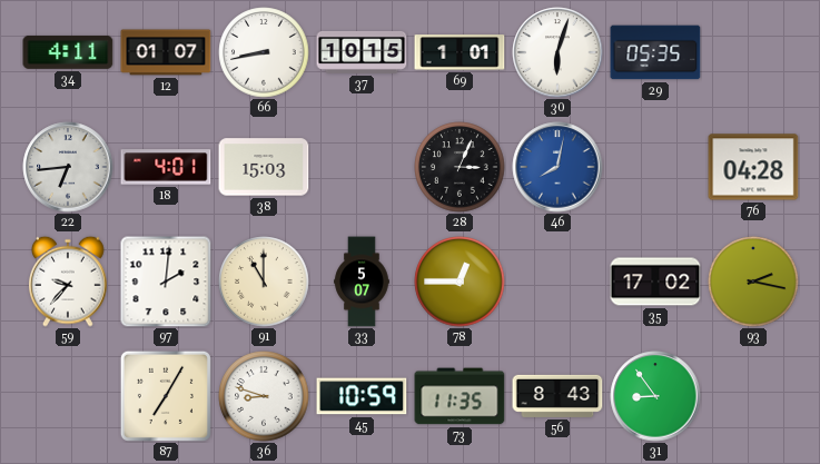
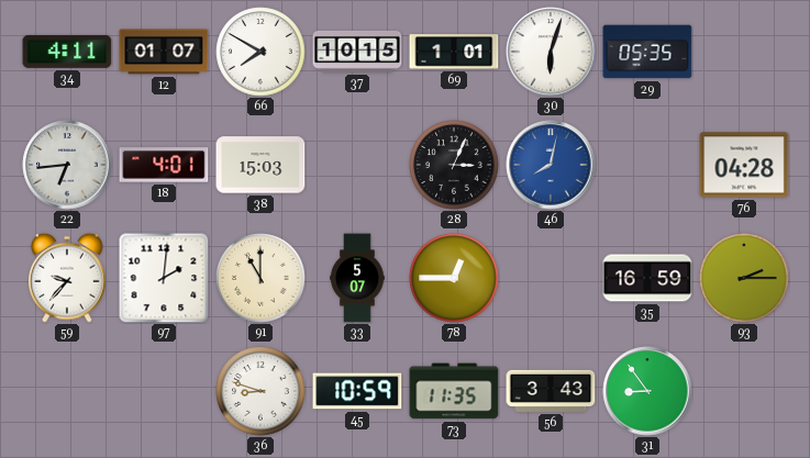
66: 8:43 -> 7:50
35: 17:02 -> 16:59
93: 2:17 -> 2:15
87: 7:05 -> none
56: 8:43 -> 3:43
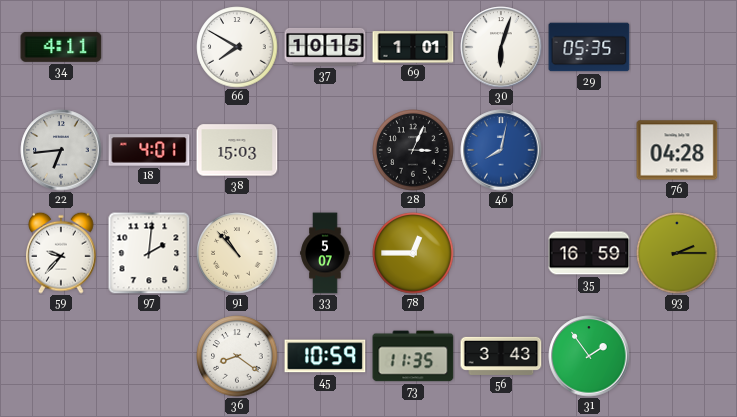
12: 01:07 -> none
91: 11:00 -> 10:53
36: 8:48 -> 8:21
31: 8:54 -> 1:54
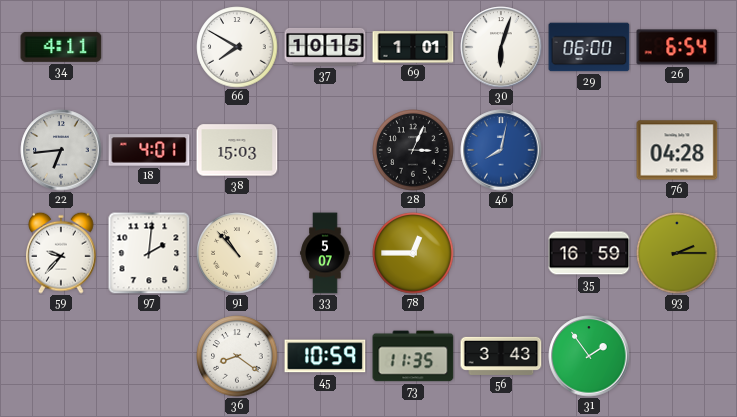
29: 05:35 -> 06:00
26: none -> 6:54
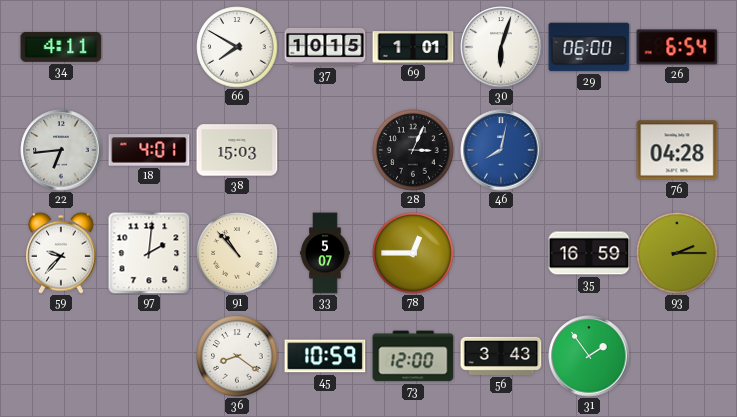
73: 11:35 -> 12:00
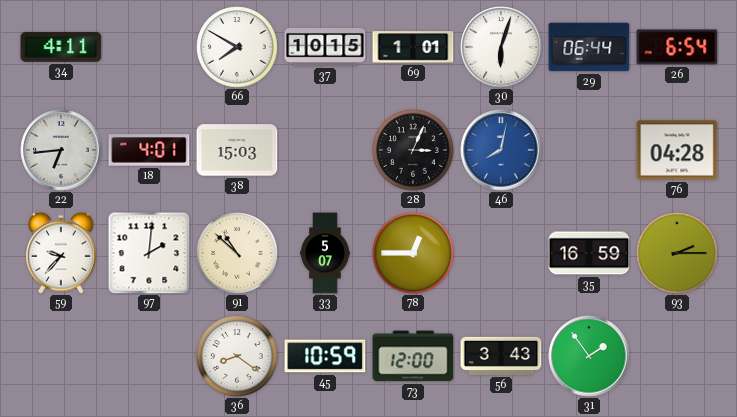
29: 06:00 -> 06:44
91: 10:53 -> 10:52
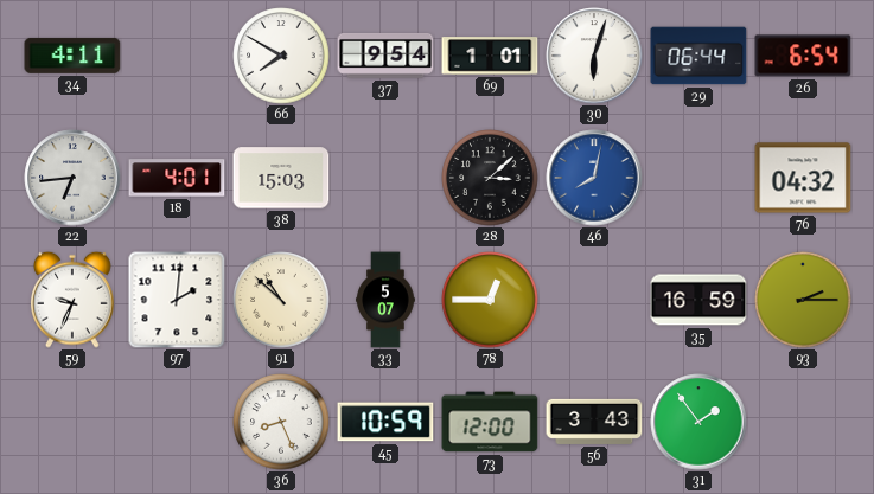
37: 10:15 -> 9:54
28: 3:04 -> 3:08
76: 04:28 -> 04:32
59: 9:37 -> 9:34
36: 8:21 -> 8:26
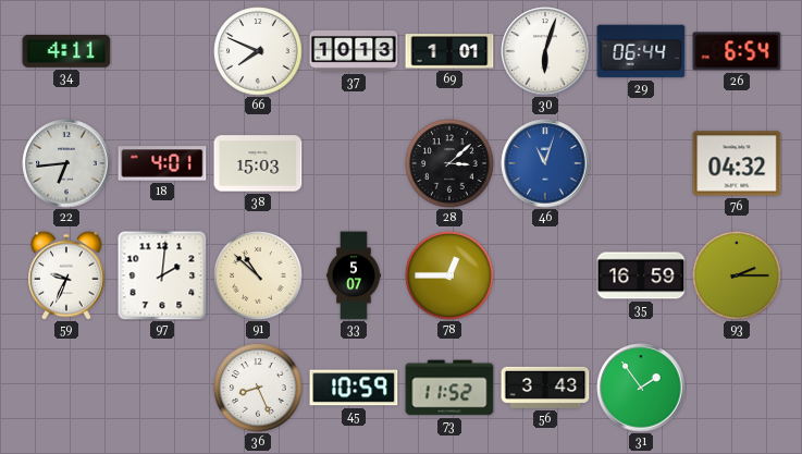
66: 7:50 -> 7:49
37: 9:54 -> 10:13
46: 8:02 -> 11:03
73: 12:00 -> 11:52
